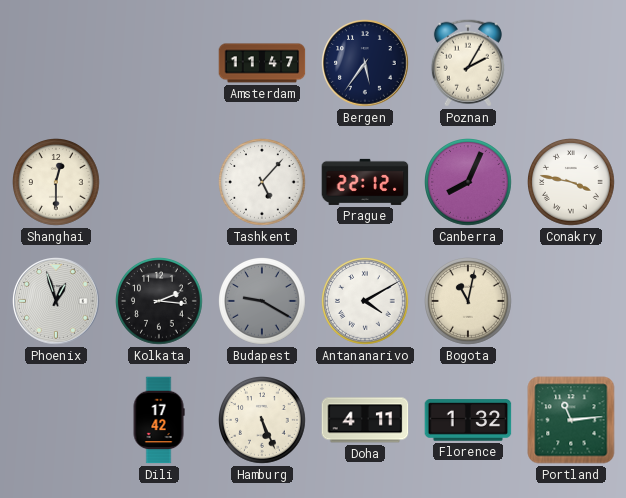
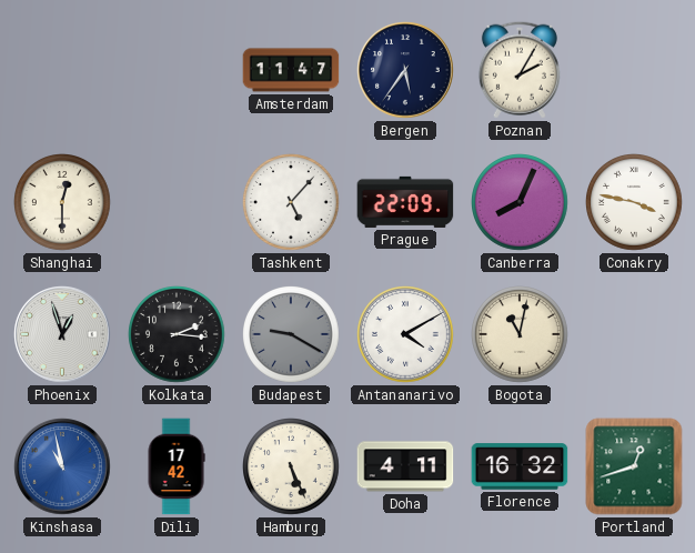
Prague: 22:12 -> 22:09
Kinshasa: none -> 10:58
Florence: 1:32 -> 16:32
Portland: 11:14 -> 12:42
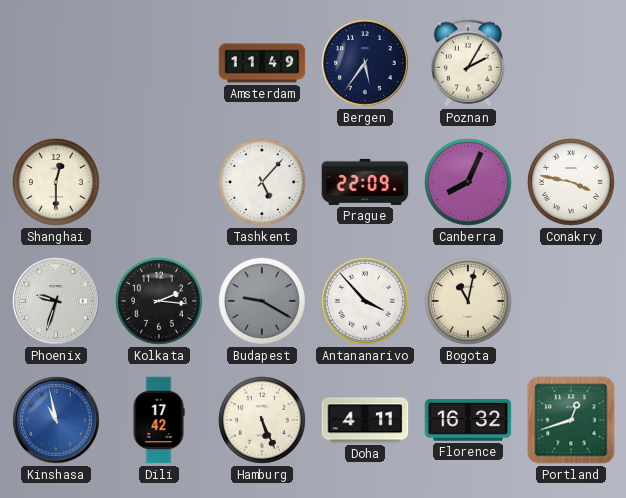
Amsterdam: 11:47 -> 11:49
Phoenix: 12:57 -> 9:33
Antananarivo: 4:10 -> 3:53
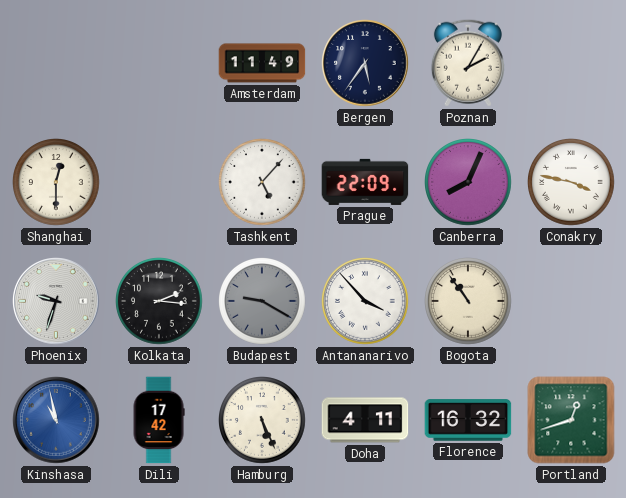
Bogota: 11:02 -> 10:54
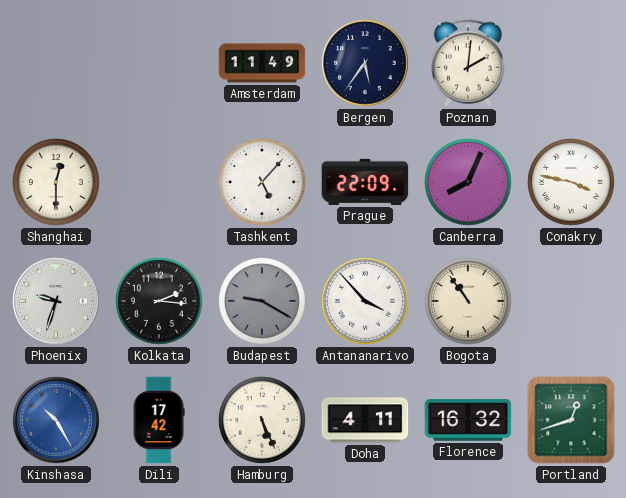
Poznan: 2:05 -> 2:01
Kinshasa: 10:58 -> 10:25
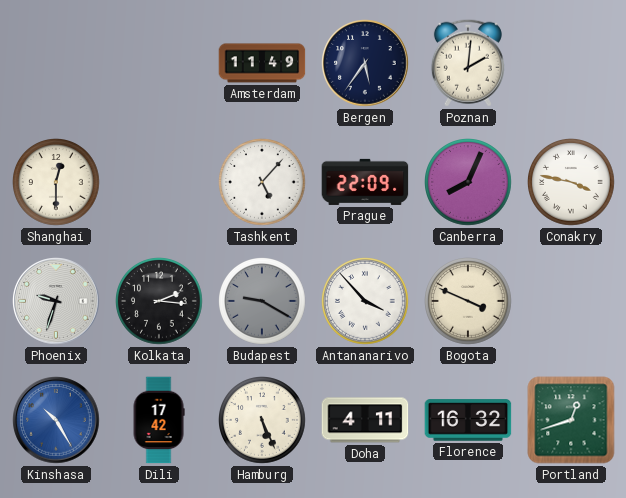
Bogota: 10:54 -> 3:49
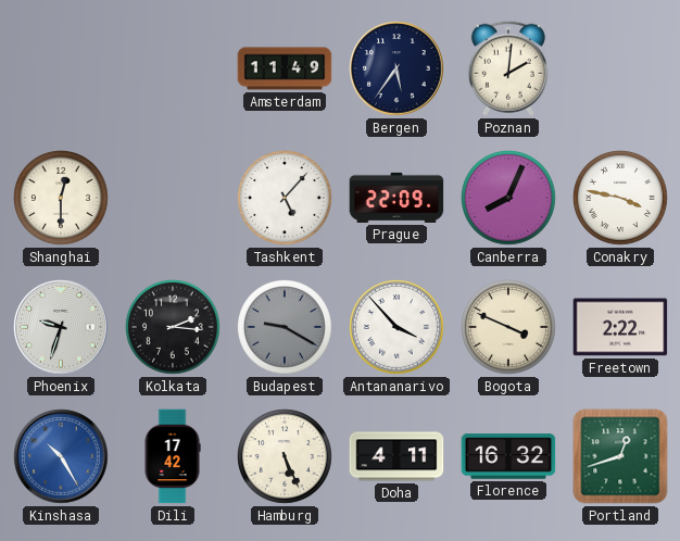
Freetown: none -> 2:22
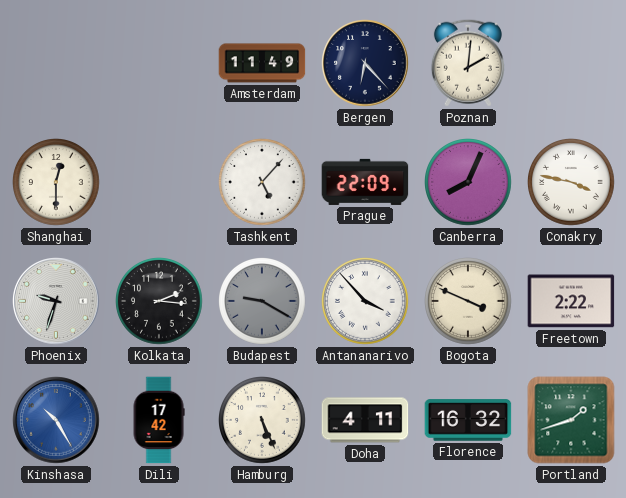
Bergen: 5:36 -> 6:23
Portland: 12:42 -> 1:42
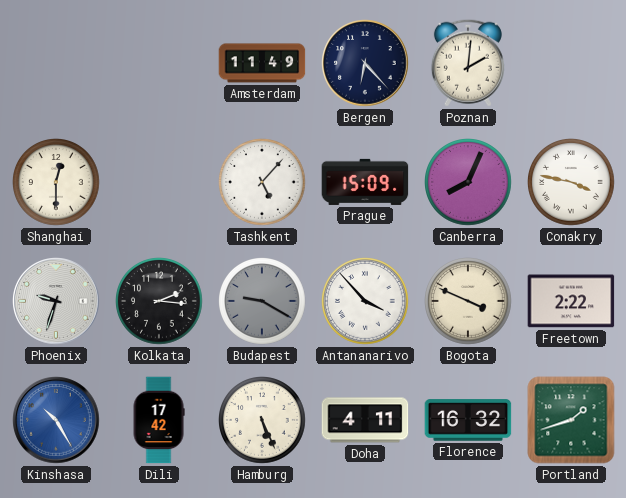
Prague: 22:09 -> 15:09
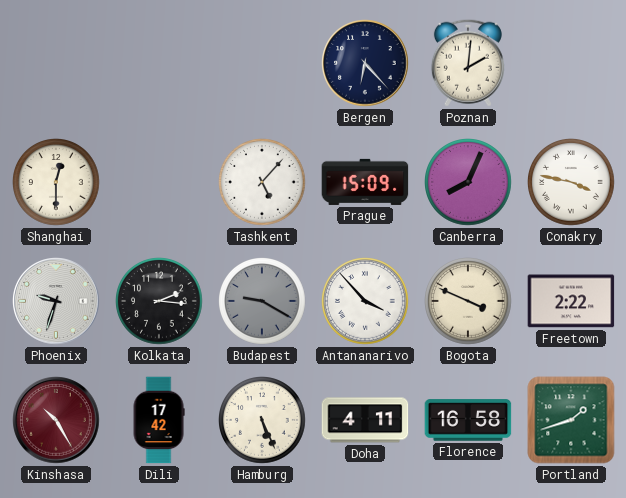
Amsterdam: 11:49 -> none
Kinshasa dial: blue -> burgundy
Florence: 16:32 -> 16:58
